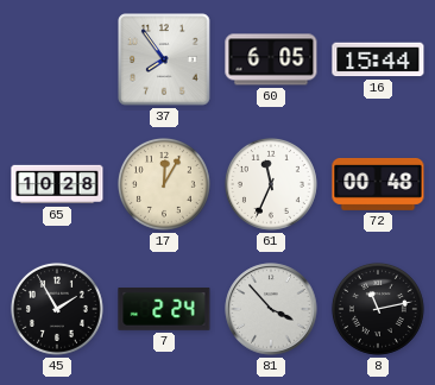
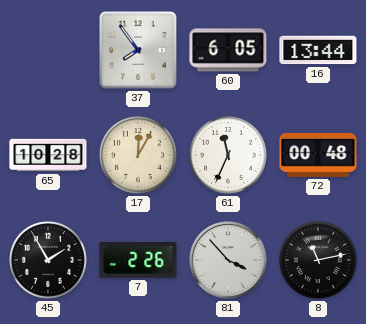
16: 15:44 -> 13:44
7: 2:24 -> 2:26
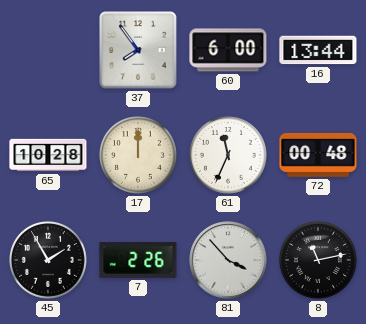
60: 6:05 -> 6:00
17: 12:05 -> 12:00
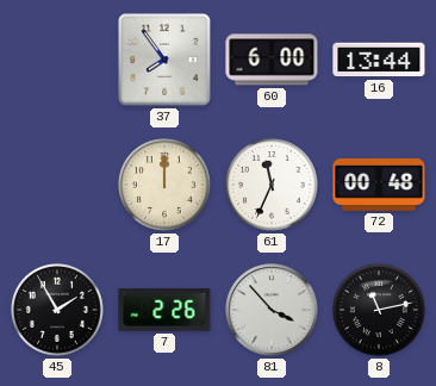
65: 10:28 -> none
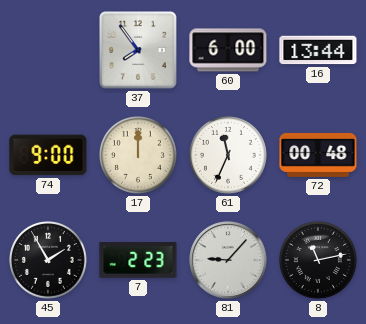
74: none -> 9:00
7: 2:26 -> 2:23
81: 3:53 -> 9:07
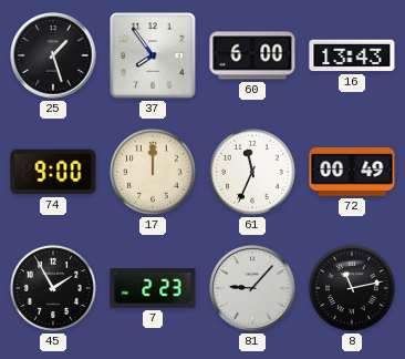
25: none -> 1:27
16: 13:44 -> 13:43
72: 00:48 -> 00:49
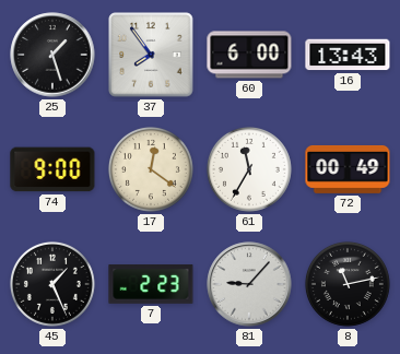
17: 12:00 -> 12:21
61: 11:34 -> 11:35
45: 1:55 -> 1:26
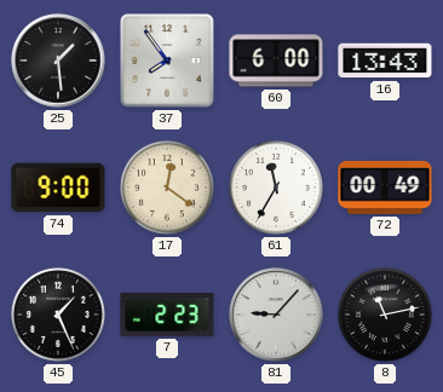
25: 1:27 -> 1:29
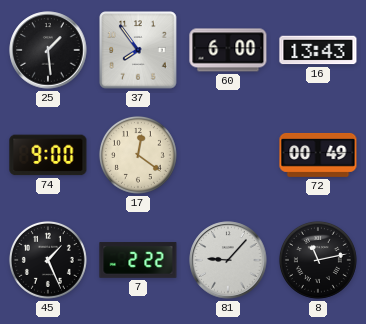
61: 11:35 -> none
7: 2:23 -> 2:22
